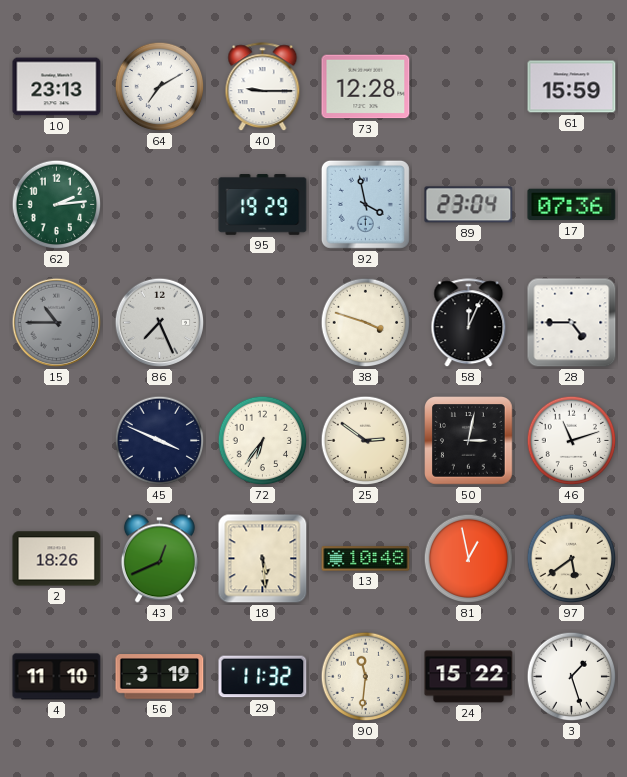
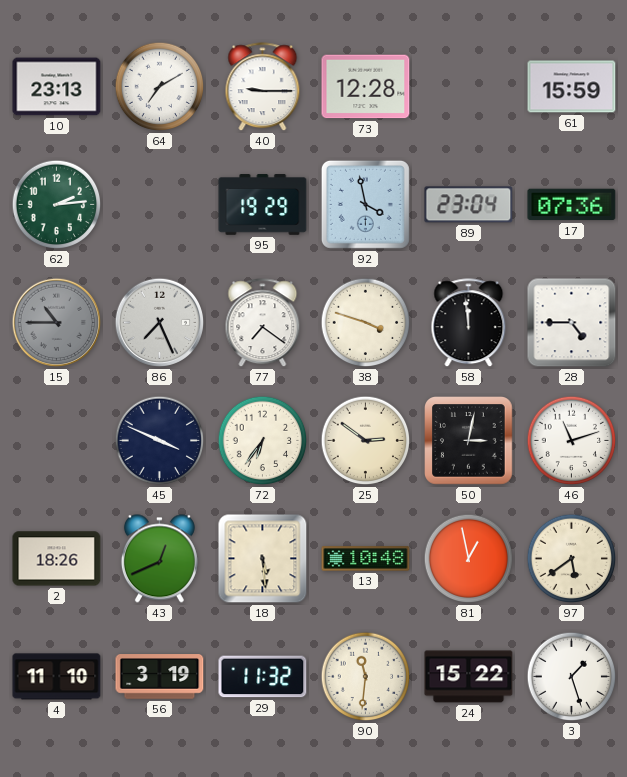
77: none -> 7:21
58: 12:04 -> 11:59
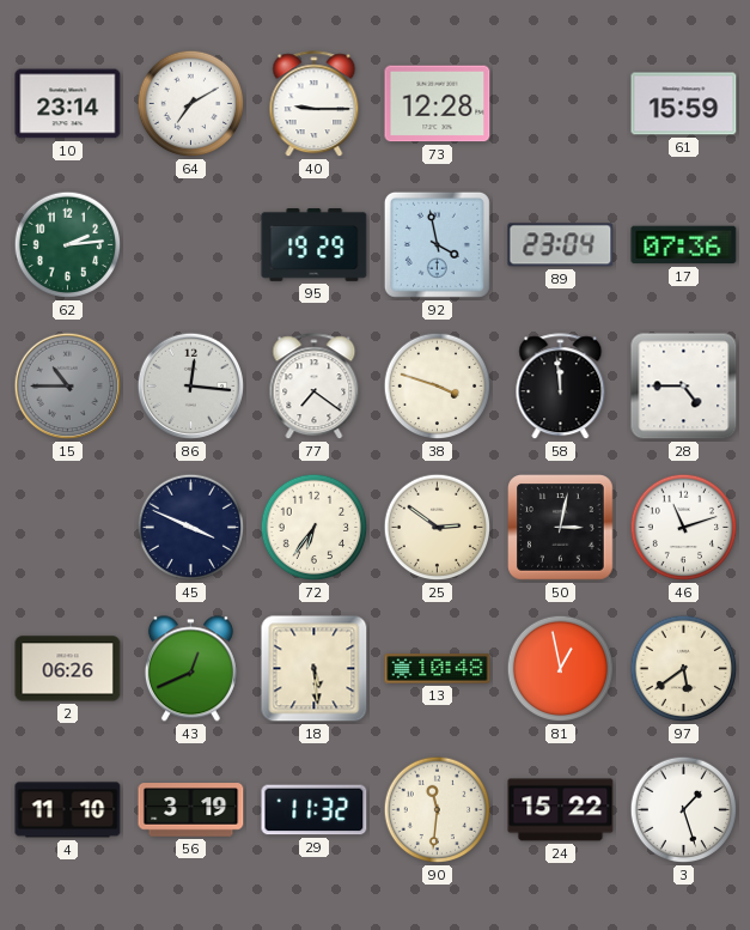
10: 23:13 -> 23:14
86: 7:26 -> 12:16
2: 18:26 -> 06:26
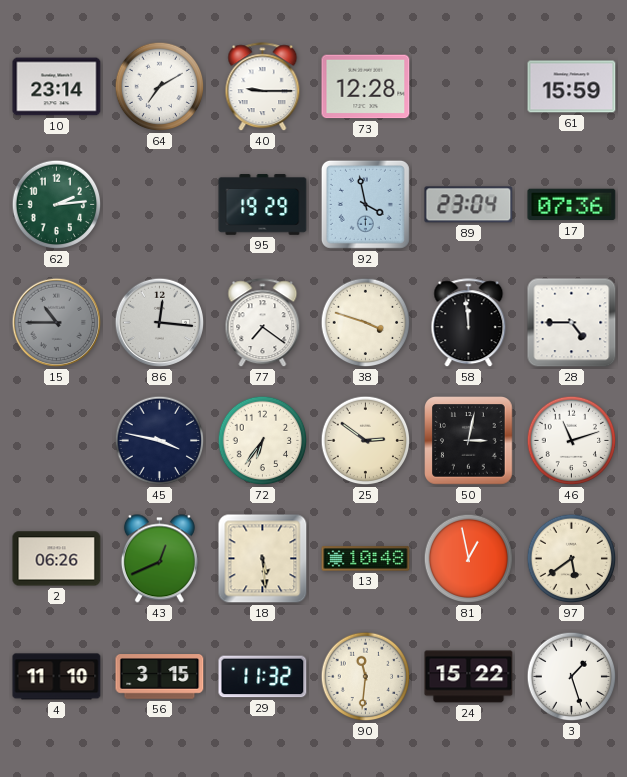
45: 3:49 -> 3:47
56: 3:19 -> 3:15
